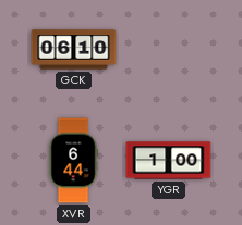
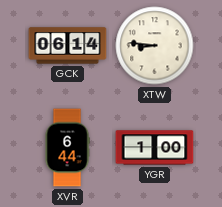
GCK: 06:10 -> 06:14
XTW: none -> 8:46
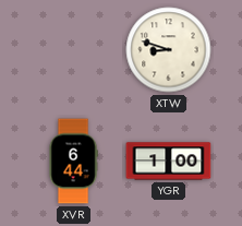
GCK: 06:14 -> none
XTW: 8:46 -> 8:48
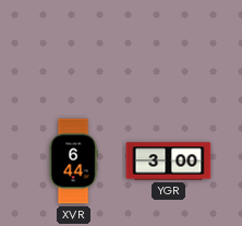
XTW: 8:48 -> none
YGR: 1:00 -> 3:00
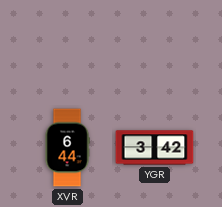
YGR: 3:00 -> 3:42
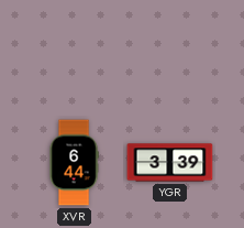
YGR: 3:42 -> 3:39
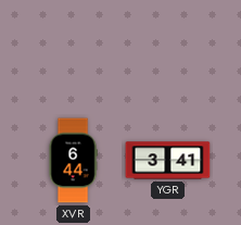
YGR: 3:39 -> 3:41
